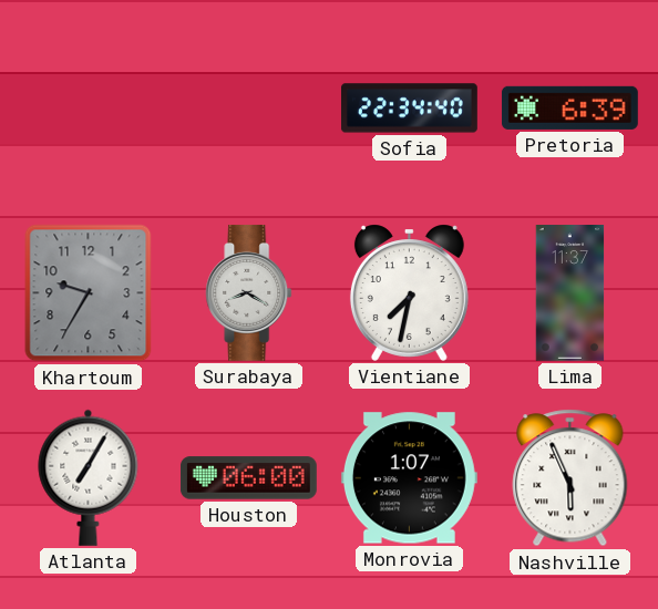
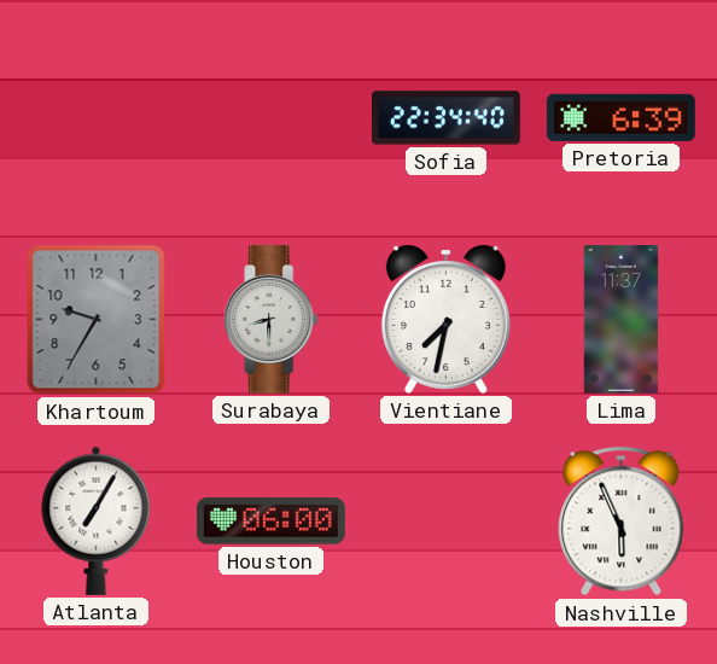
Surabaya: 8:20 -> 8:30
Monrovia: 1:07 -> none
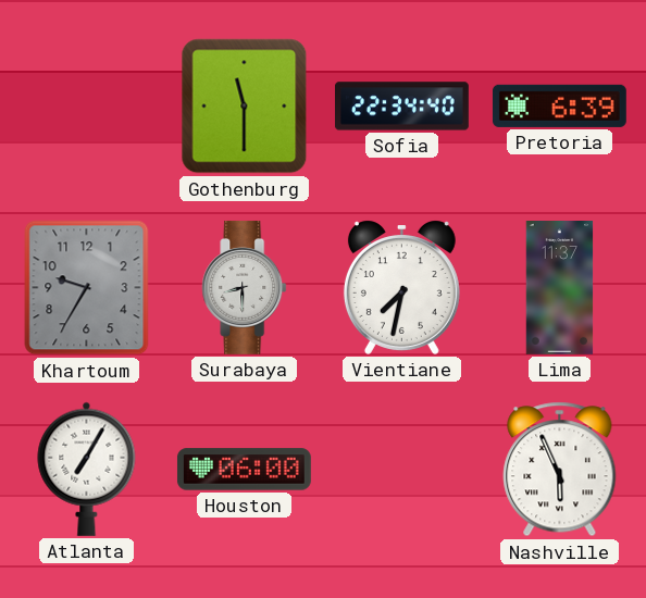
Gothenburg: none -> 11:30
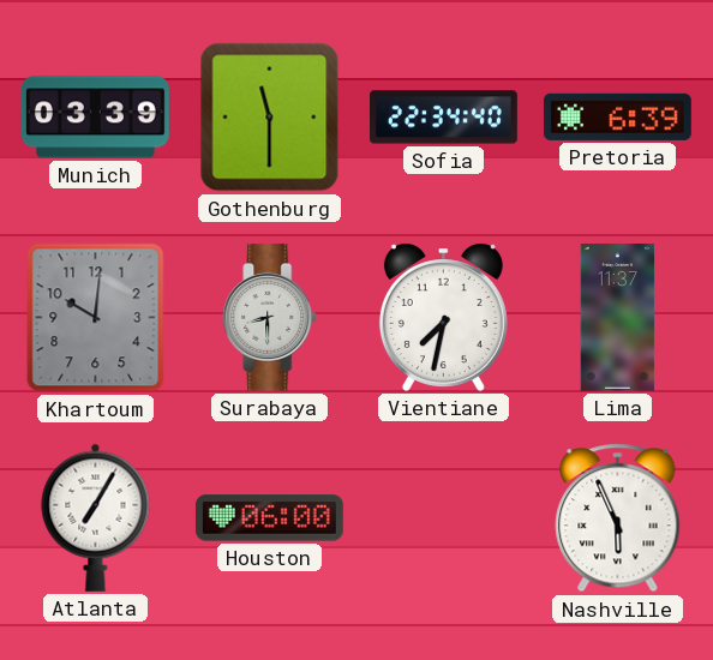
Munich: none -> 03:39
Khartoum: 9:35 -> 10:01
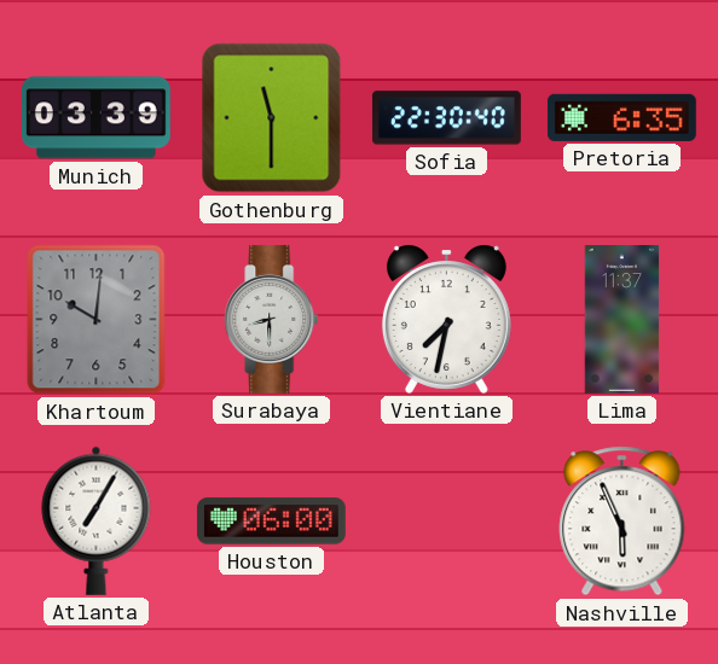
Sofia: 22:34 -> 22:30
Pretoria: 6:39 -> 6:35
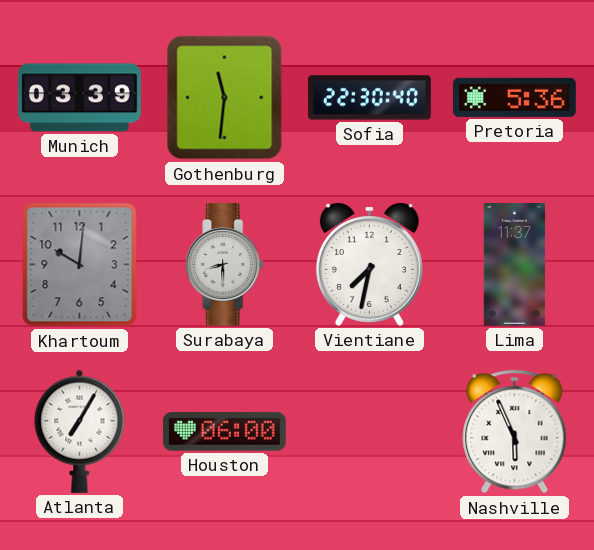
Gothenburg: 11:30 -> 11:31
Pretoria: 6:35 -> 5:36
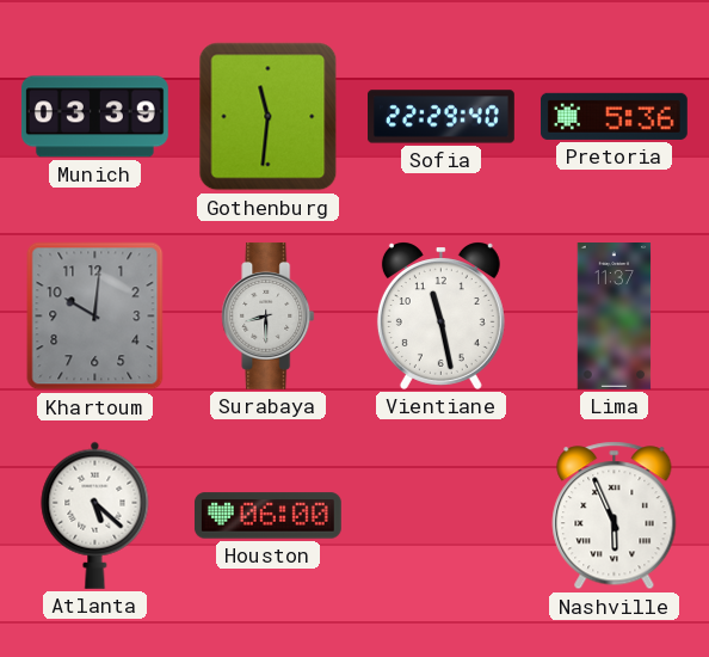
Sofia: 22:30 -> 22:29
Vientiane: 7:32 -> 11:28
Atlanta: 7:05 -> 5:22
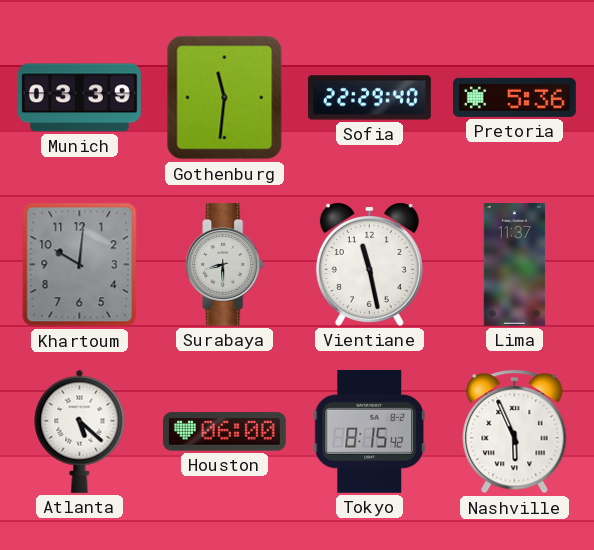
Tokyo: none -> 8:15
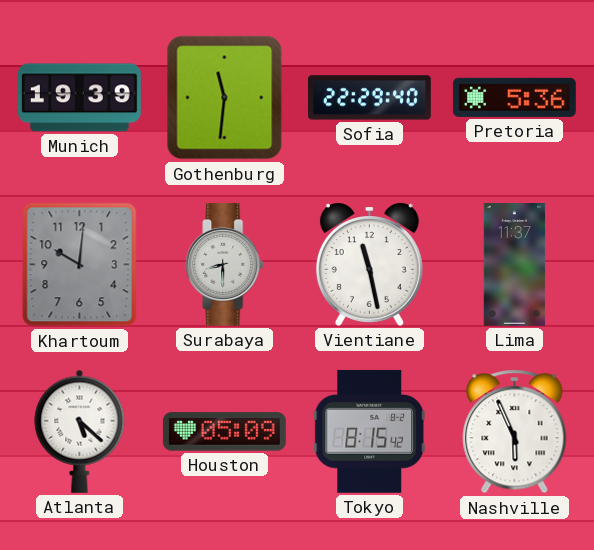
Munich: 03:39 -> 19:39
Houston: 06:00 -> 05:09
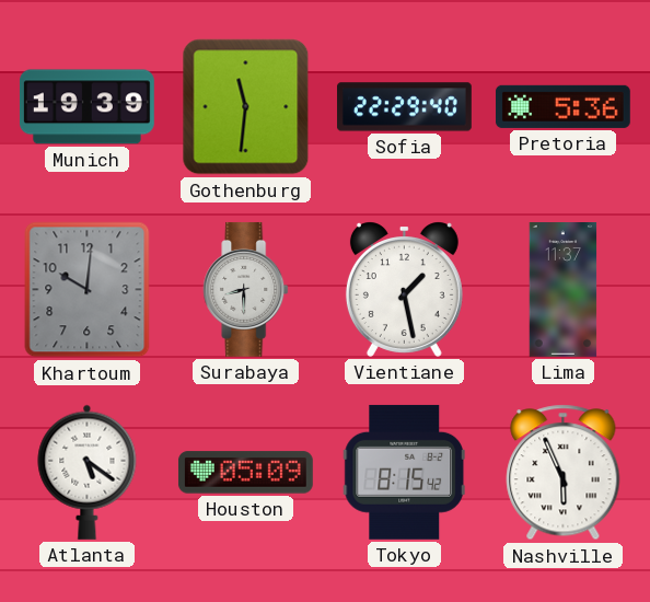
Vientiane: 11:28 -> 1:28
Atlanta: 5:22 -> 5:21
